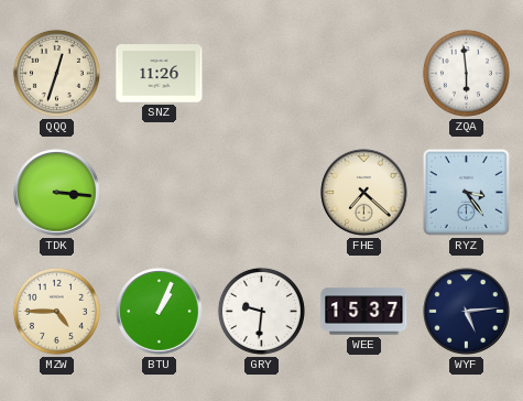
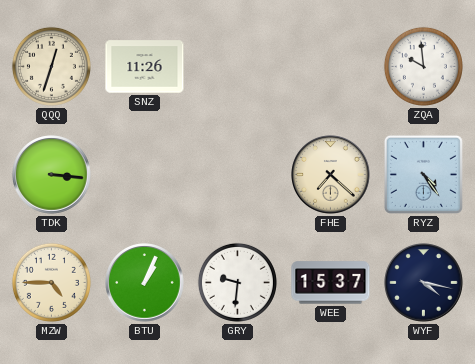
ZQA: 5:59 -> 9:59
RYZ: 3:24 -> 4:24
WYF: 5:14 -> 4:17
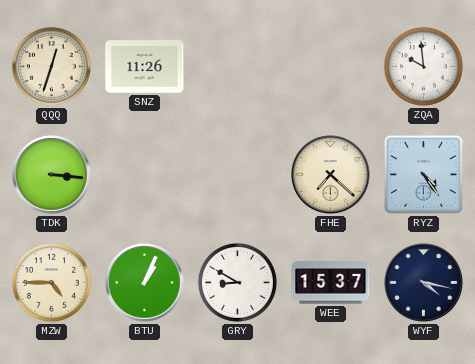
GRY: 9:31 -> 8:50
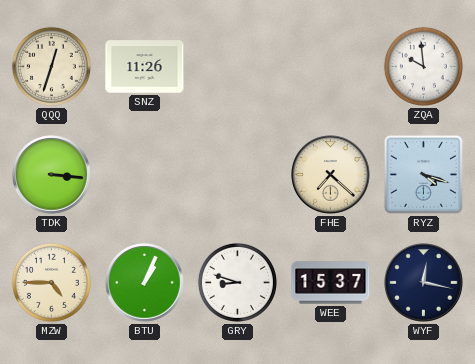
RYZ: 4:24 -> 4:18
GRY: 8:50 -> 8:48
WYF: 4:17 -> 12:17
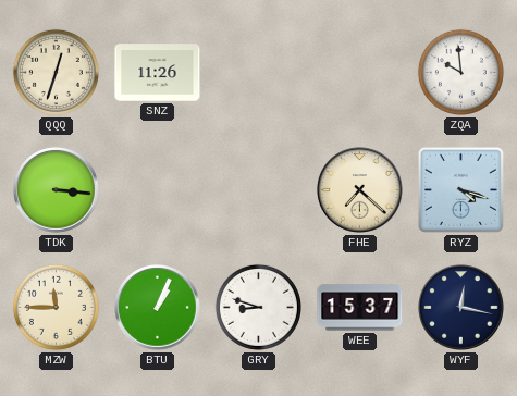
MZW: 4:45 -> 11:45
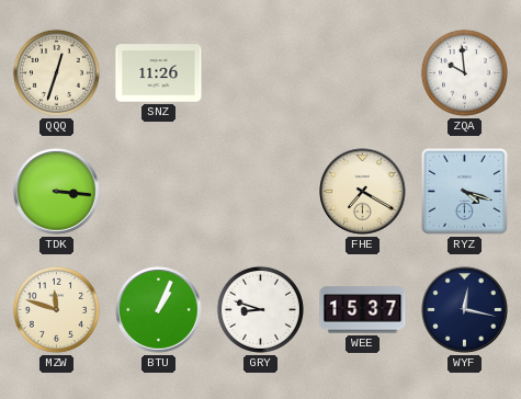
FHE: 7:22 -> 7:20
MZW: 11:45 -> 11:48
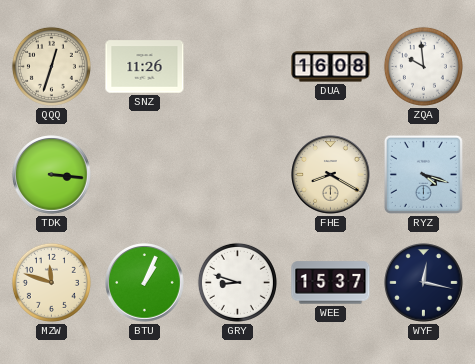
DUA: none -> 16:08
FHE: 7:20 -> 8:20
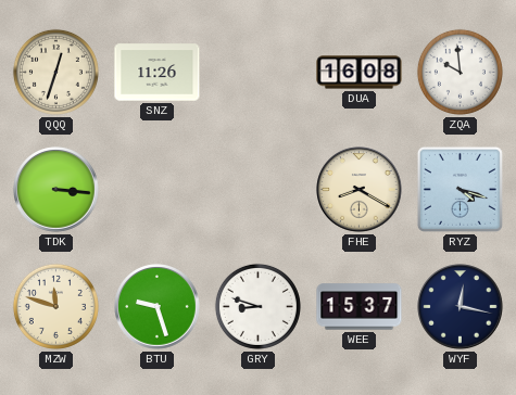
BTU: 1:04 -> 9:27
